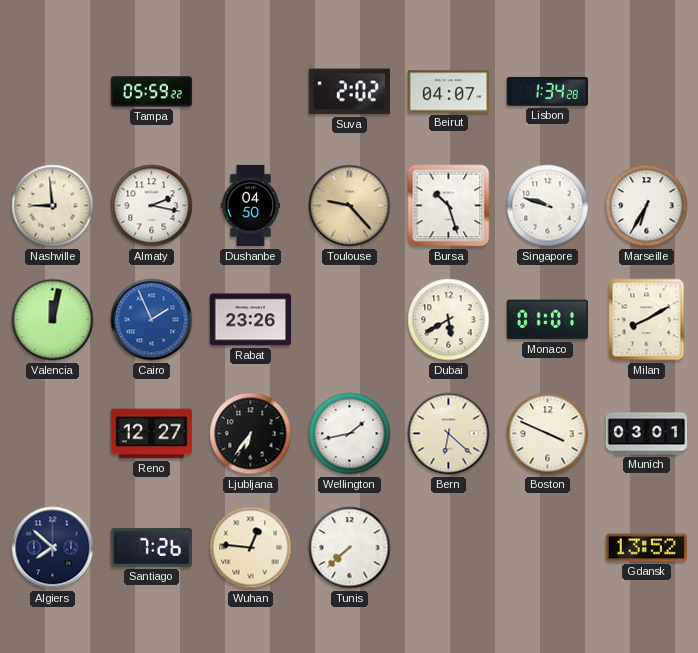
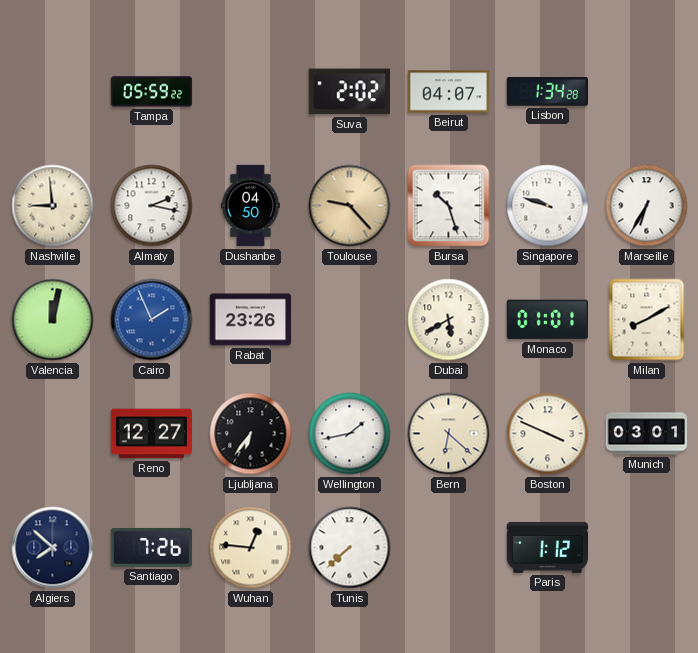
Paris: none -> 1:12
Gdansk: 13:52 -> none
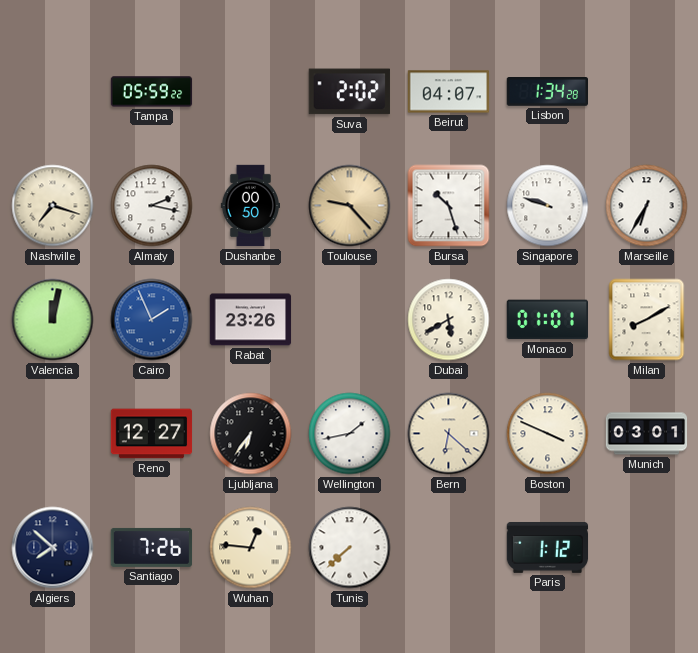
Nashville: 8:59 -> 7:18
Dushanbe: 04:50 -> 00:50
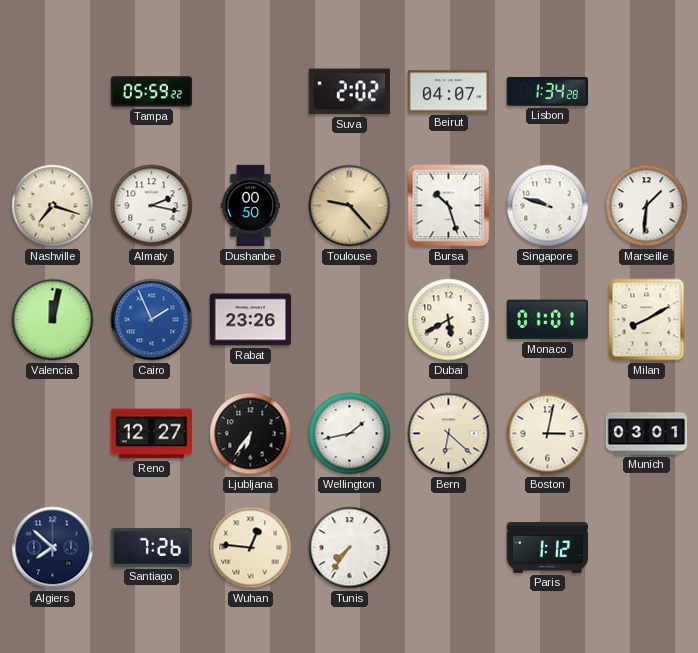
Marseille: 6:35 -> 1:31
Boston: 3:49 -> 3:02
Tunis: 7:38 -> 7:36
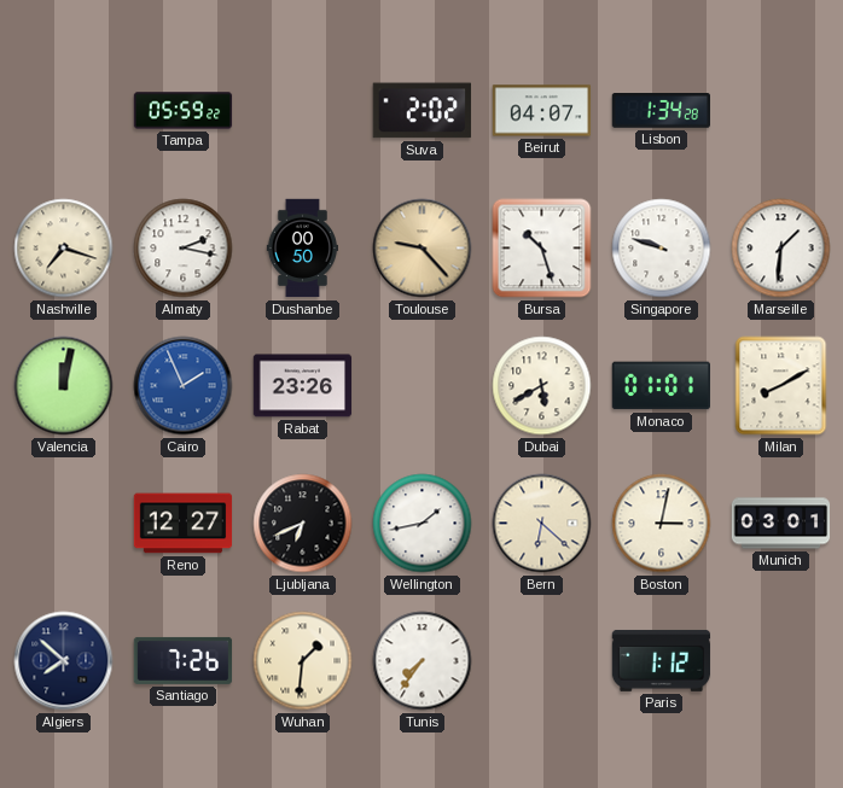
Ljubljana: 6:36 -> 6:41
Wuhan: 12:46 -> 1:31
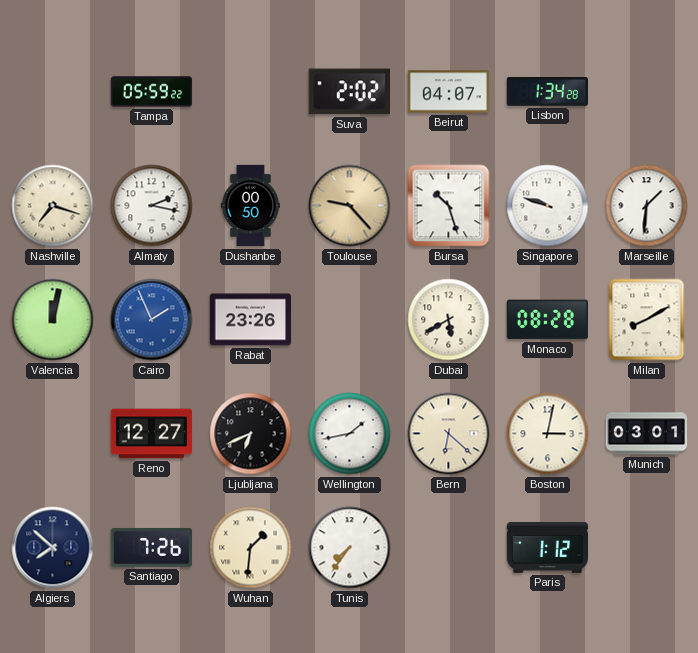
Monaco: 01:01 -> 08:28
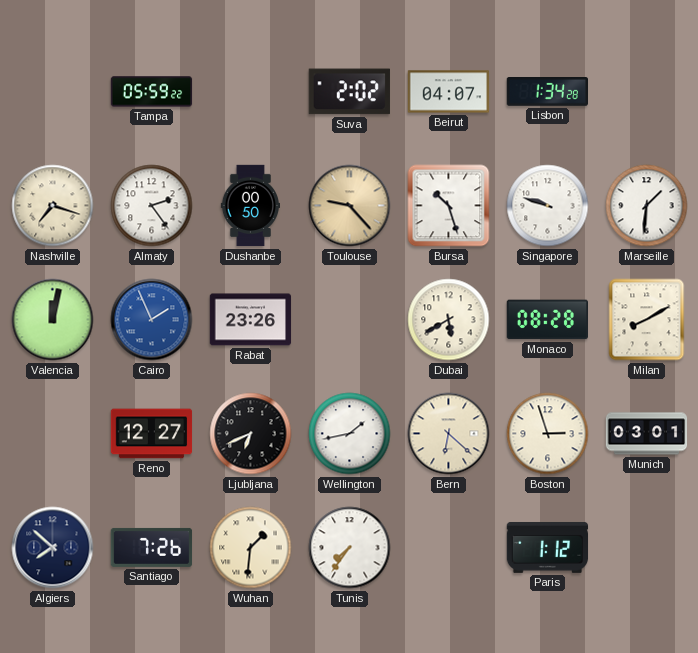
Almaty: 2:17 -> 2:24
Boston: 3:02 -> 2:57
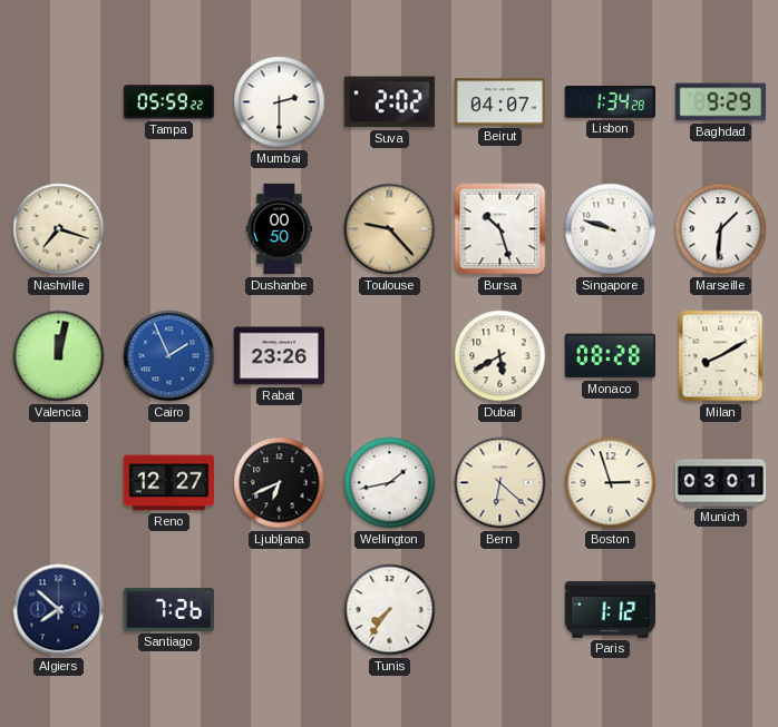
Mumbai: none -> 2:30
Baghdad: none -> 9:29
Almaty: 2:24 -> none
Wuhan: 1:31 -> none
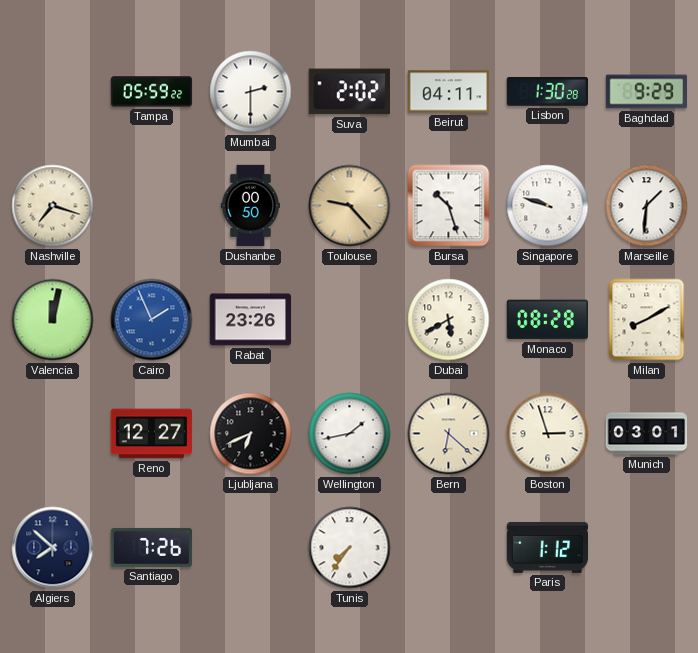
Beirut: 04:07 -> 04:11
Lisbon: 1:34 -> 1:30
